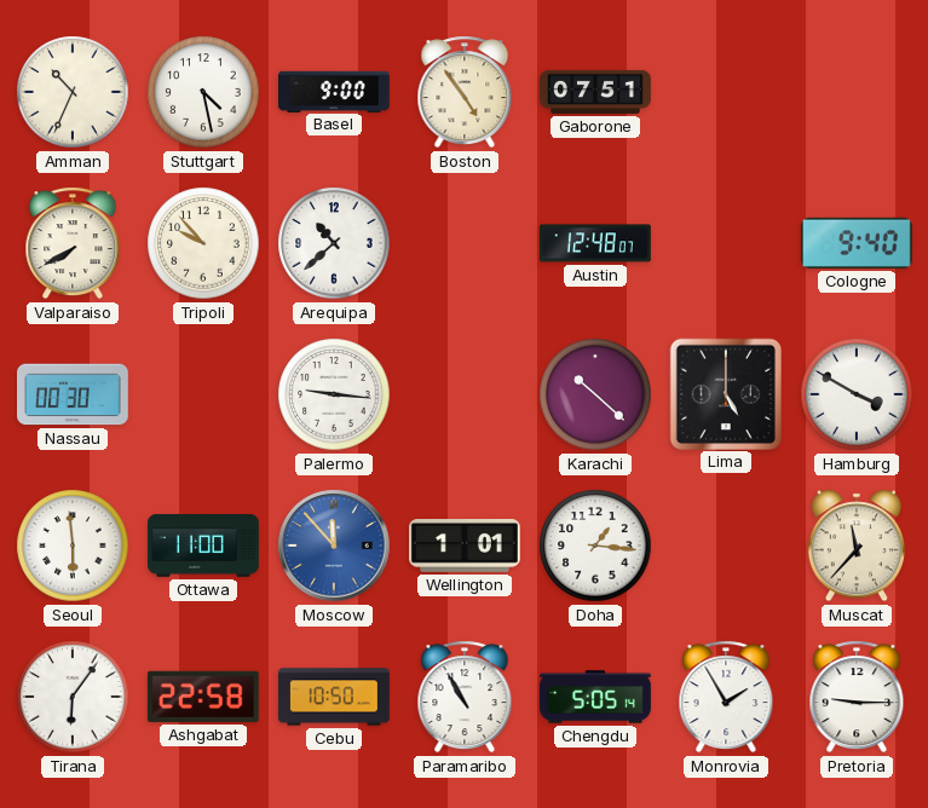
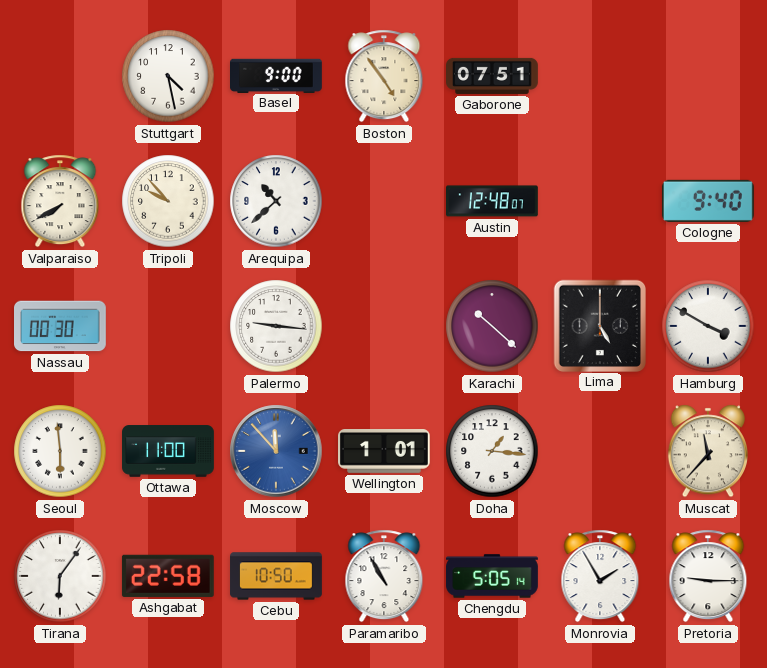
Amman: 10:34 -> none
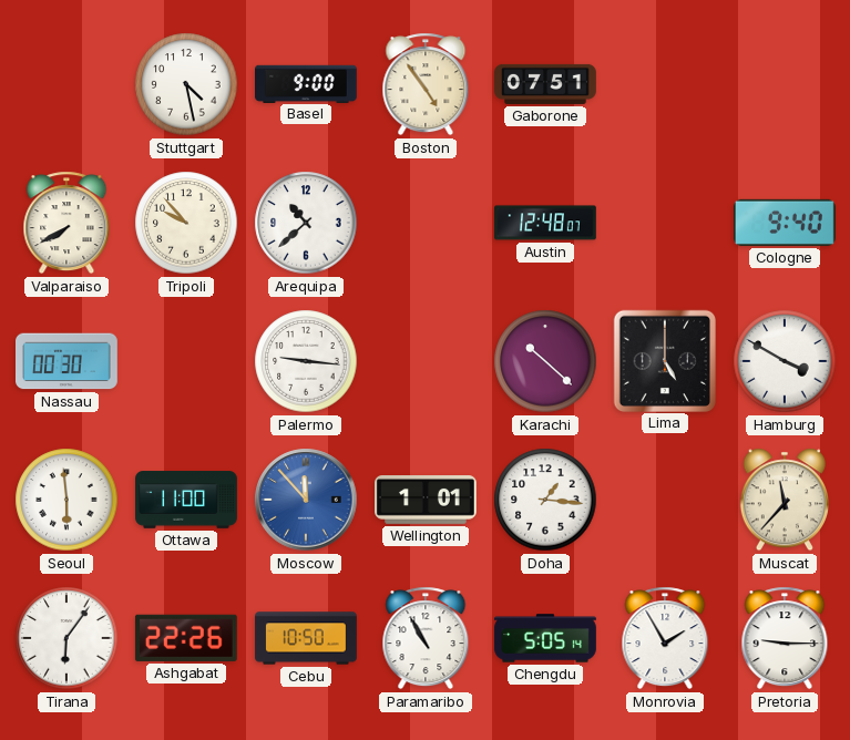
Ashgabat: 22:58 -> 22:26
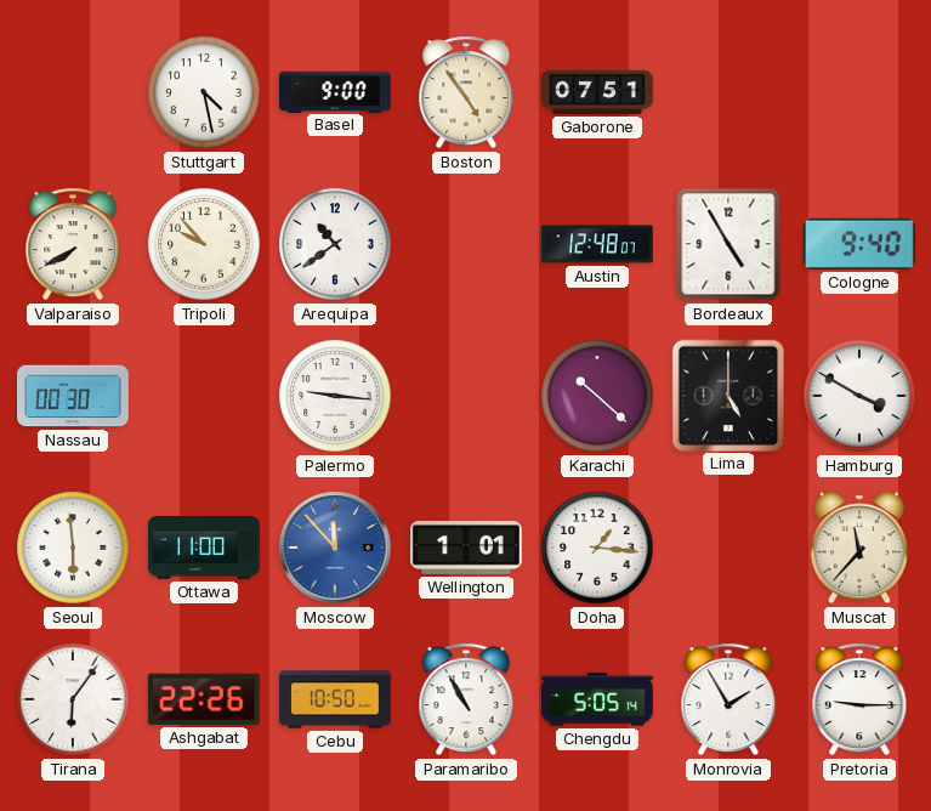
Arequipa: 10:38 -> 10:39
Bordeaux: none -> 4:55
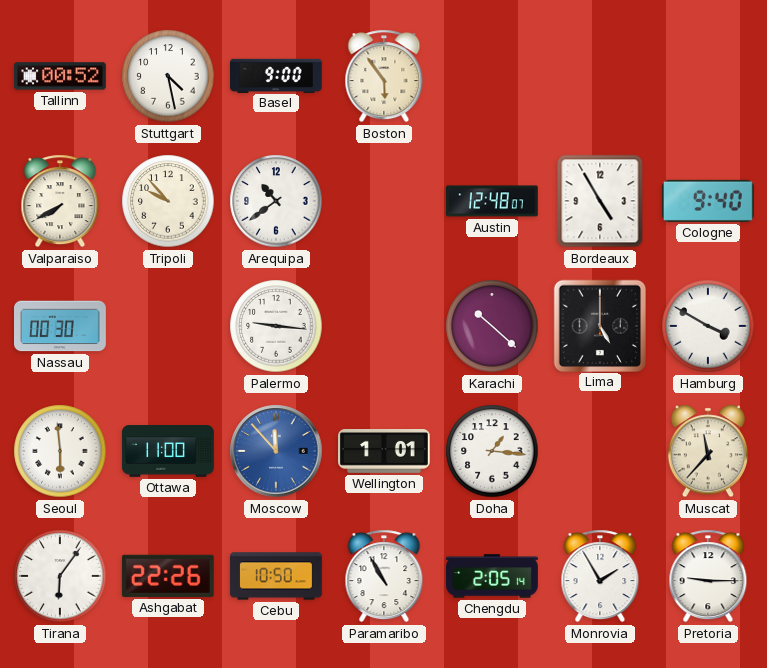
Tallinn: none -> 00:52
Boston: 4:54 -> 5:54
Gaborone: 07:51 -> none
Chengdu: 5:05 -> 2:05
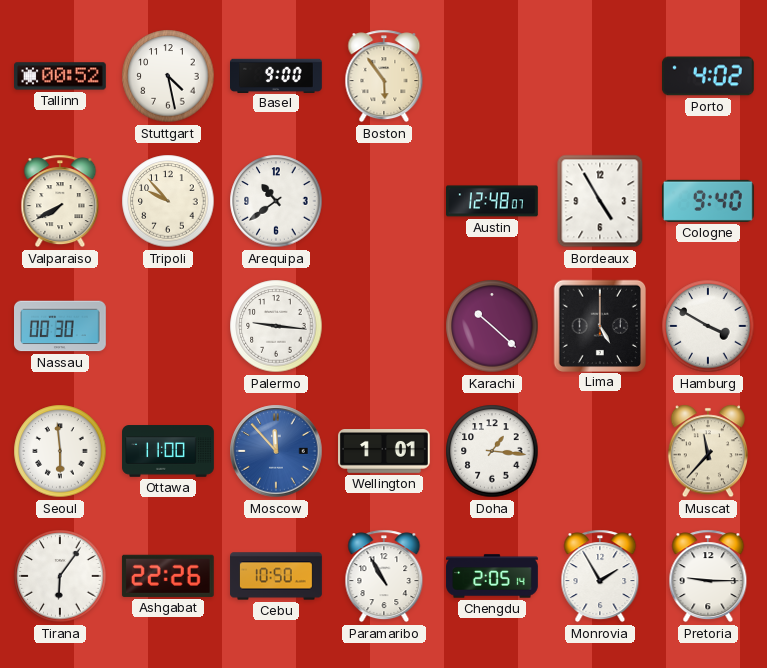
Porto: none -> 4:02
